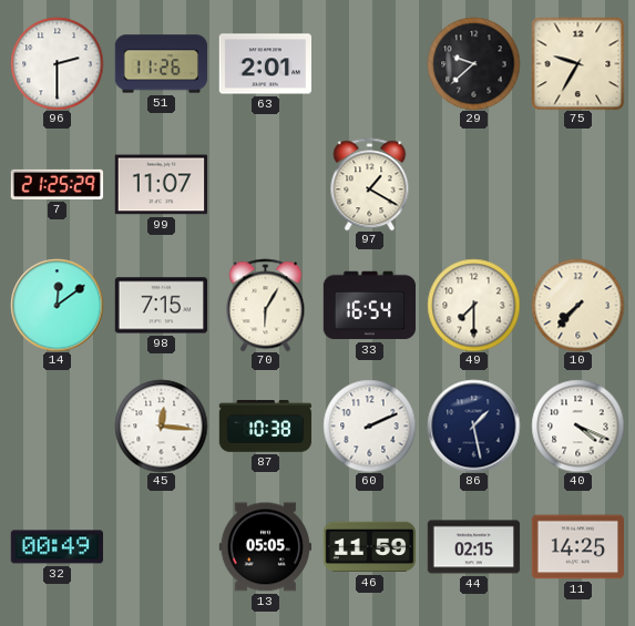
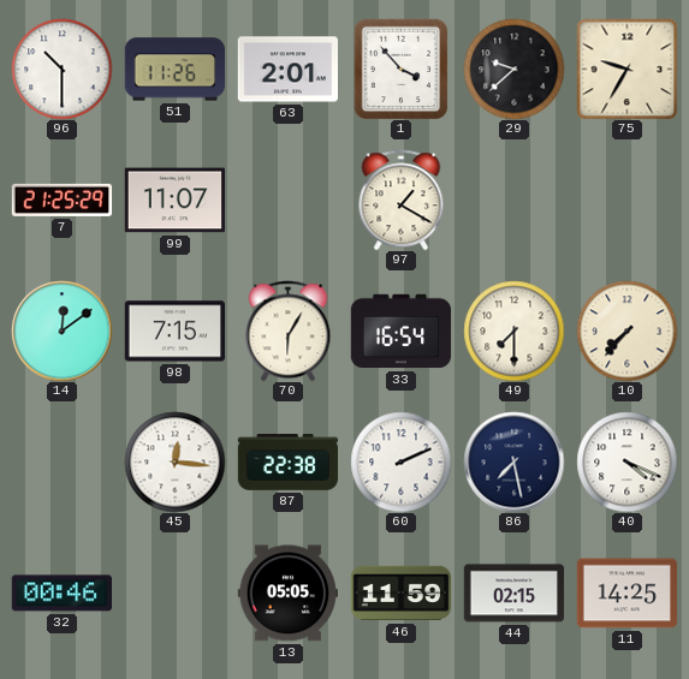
96: 2:30 -> 10:30
1: none -> 3:53
87: 10:38 -> 22:38
86: 1:28 -> 7:28
32: 00:49 -> 00:46
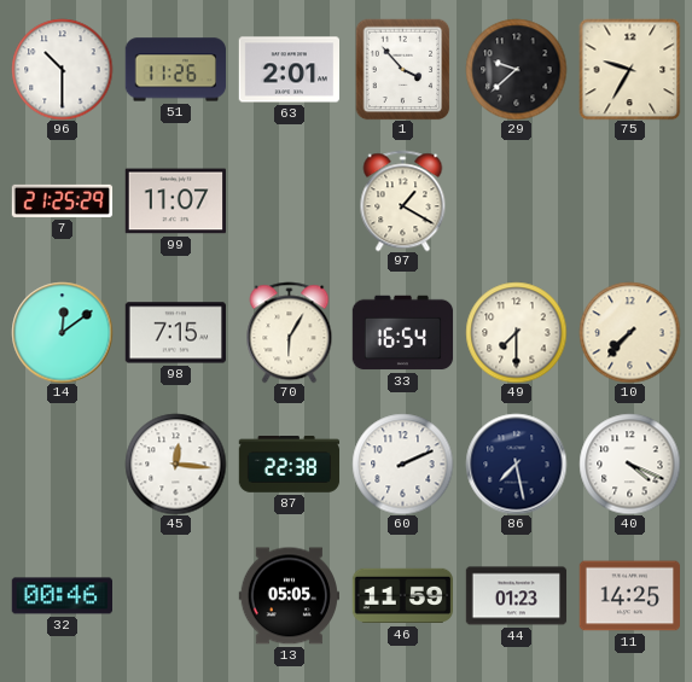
44: 02:15 -> 01:23
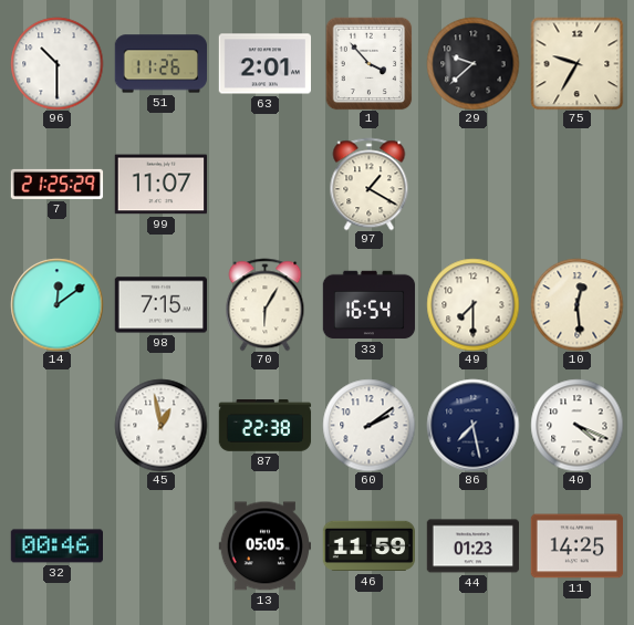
10: 7:37 -> 12:29
45: 12:16 -> 12:58
60: 2:11 -> 2:09
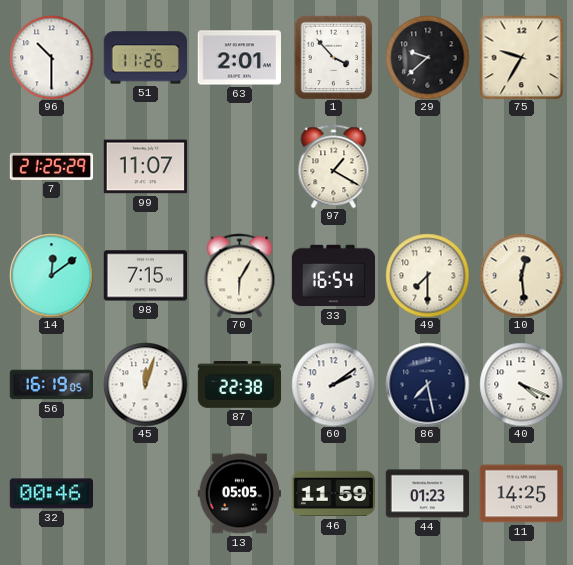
56: none -> 16:19
45: 12:58 -> 12:03
